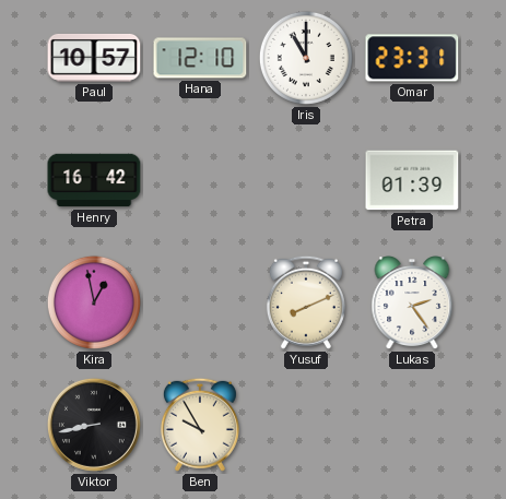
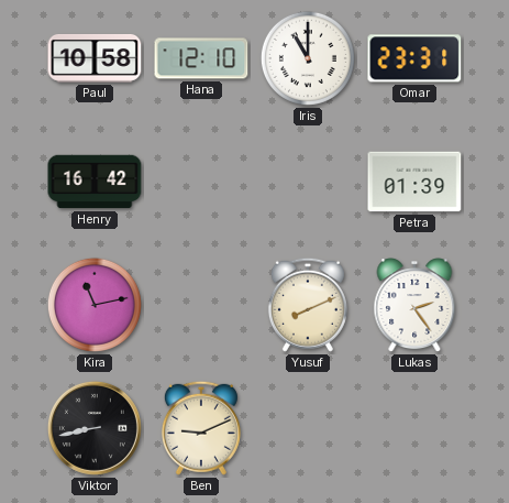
Paul: 10:57 -> 10:58
Kira: 12:58 -> 11:13
Ben: 9:55 -> 9:11
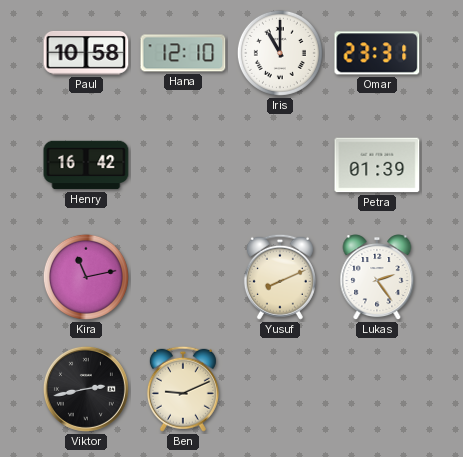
Viktor: 8:43 -> 2:43
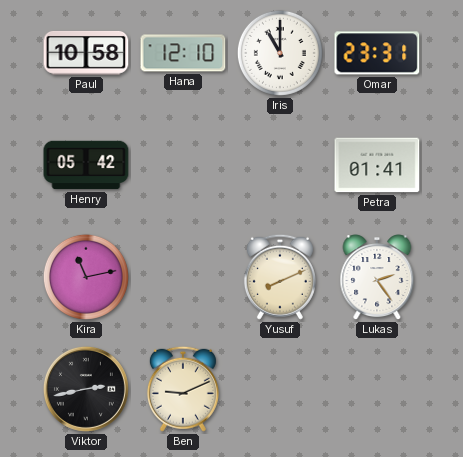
Henry: 16:42 -> 05:42
Petra: 01:39 -> 01:41
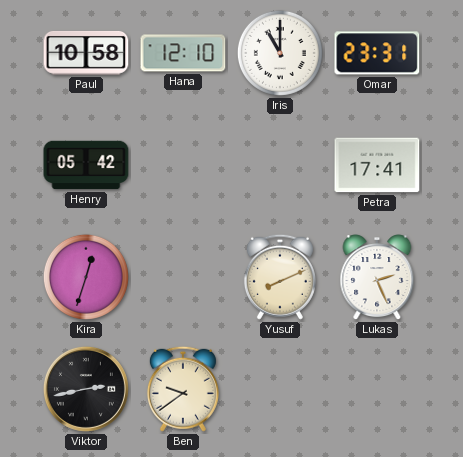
Petra: 01:41 -> 17:41
Kira: 11:13 -> 12:33
Lukas: 2:24 -> 2:26
Ben: 9:11 -> 9:39
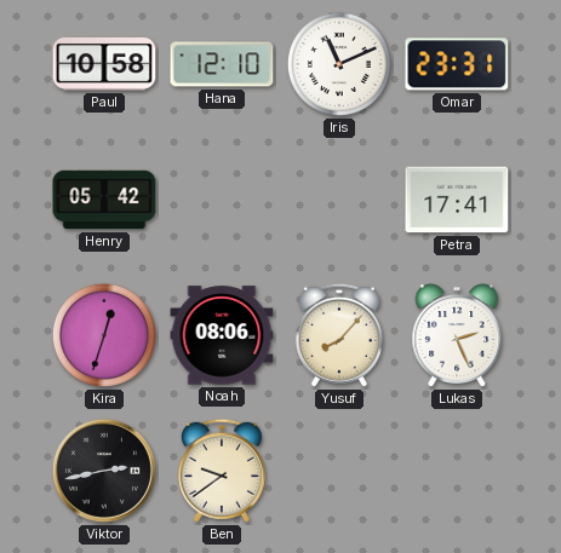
Iris: 11:00 -> 11:11
Noah: none -> 08:06
Yusuf: 8:11 -> 8:07
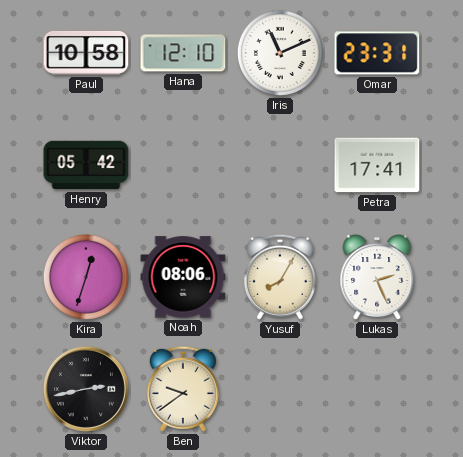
Yusuf: 8:07 -> 8:05
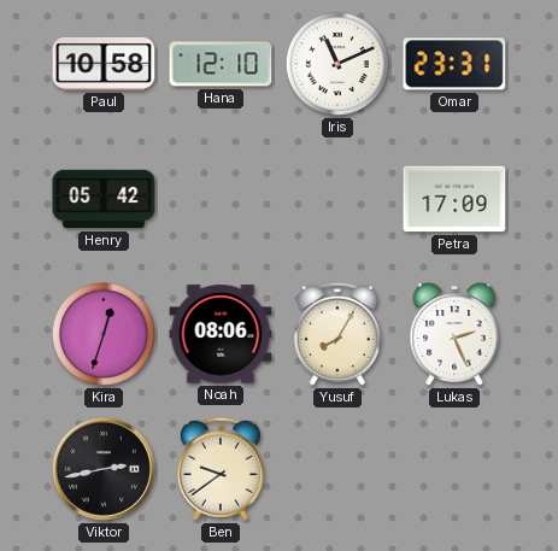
Petra: 17:41 -> 17:09
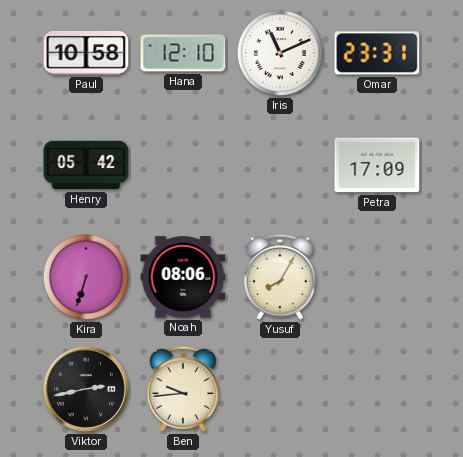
Kira: 12:33 -> 6:33
Lukas: 2:26 -> none
Ben: 9:39 -> 9:44
